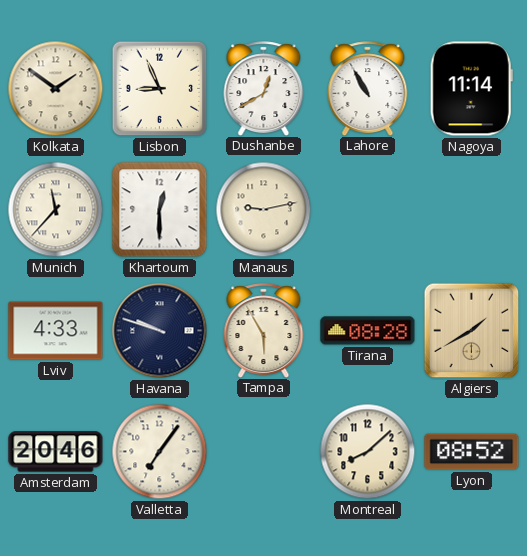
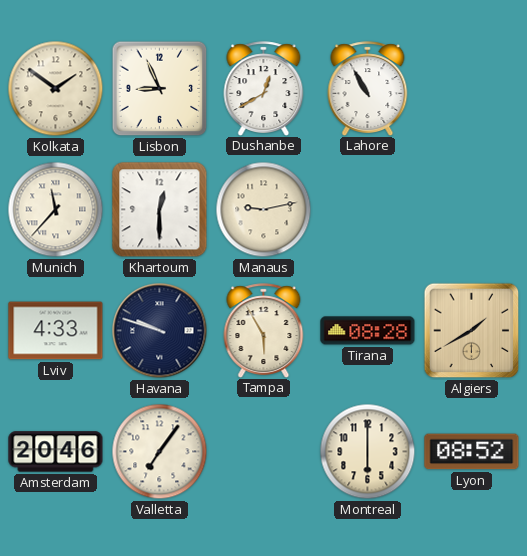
Nagoya: 11:14 -> none
Montreal: 8:08 -> 6:00
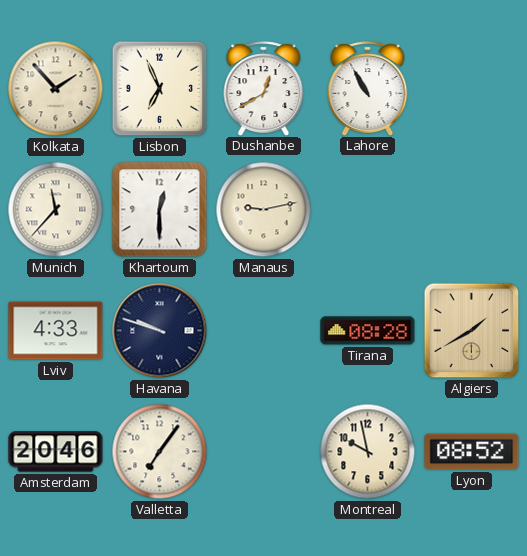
Kolkata: 1:51 -> 1:53
Lisbon: 8:56 -> 6:56
Tampa: 5:55 -> none
Montreal: 6:00 -> 9:58
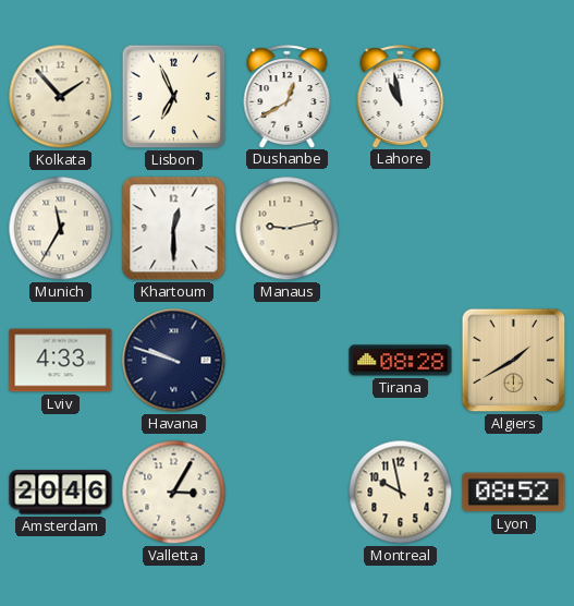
Lahore: 10:55 -> 10:58
Munich: 11:37 -> 11:35
Valletta: 7:06 -> 3:05
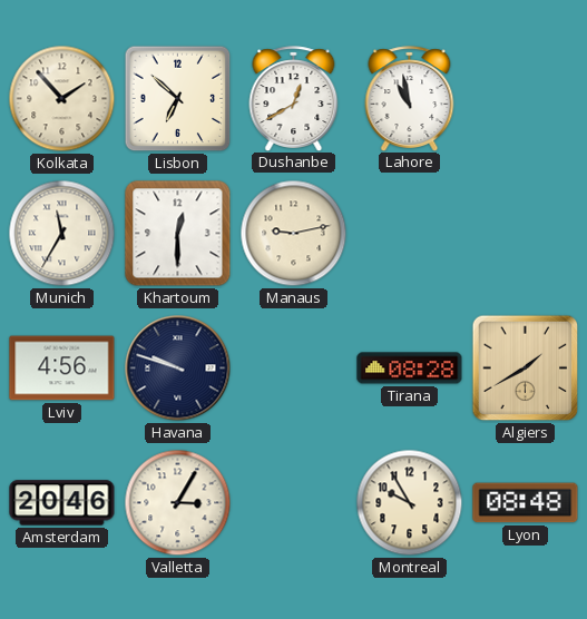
Lisbon: 6:56 -> 6:52
Lviv: 4:33 -> 4:56
Montreal: 9:58 -> 9:55
Lyon: 08:52 -> 08:48
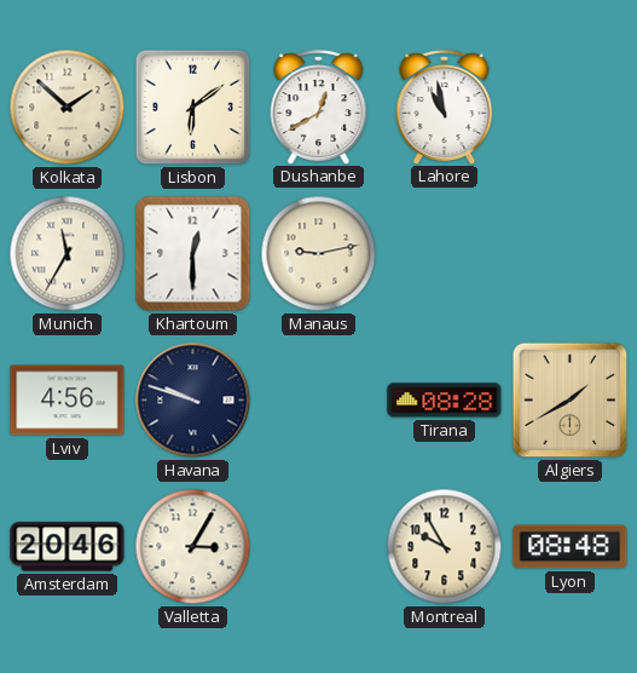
Kolkata: 1:53 -> 1:52
Lisbon: 6:52 -> 6:09
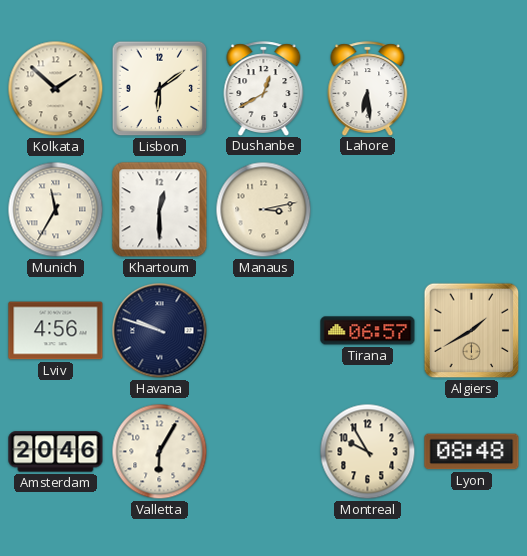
Lahore: 10:58 -> 6:29
Manaus: 9:13 -> 3:13
Tirana: 08:28 -> 06:57
Valletta: 3:05 -> 6:05
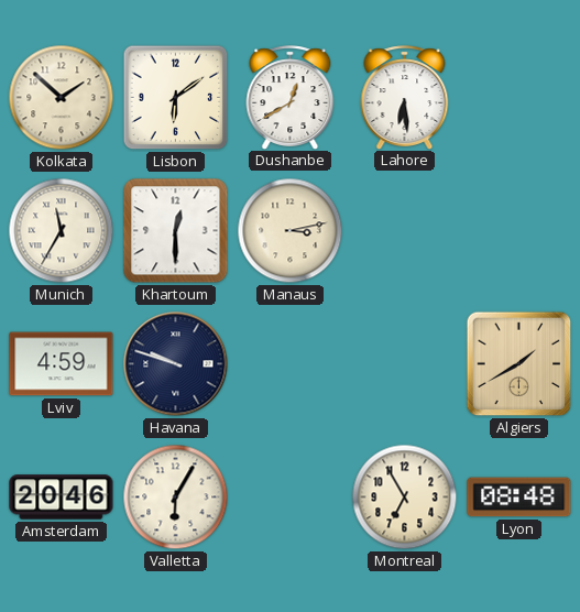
Lviv: 4:56 -> 4:59
Tirana: 06:57 -> none
Montreal: 9:55 -> 6:55
